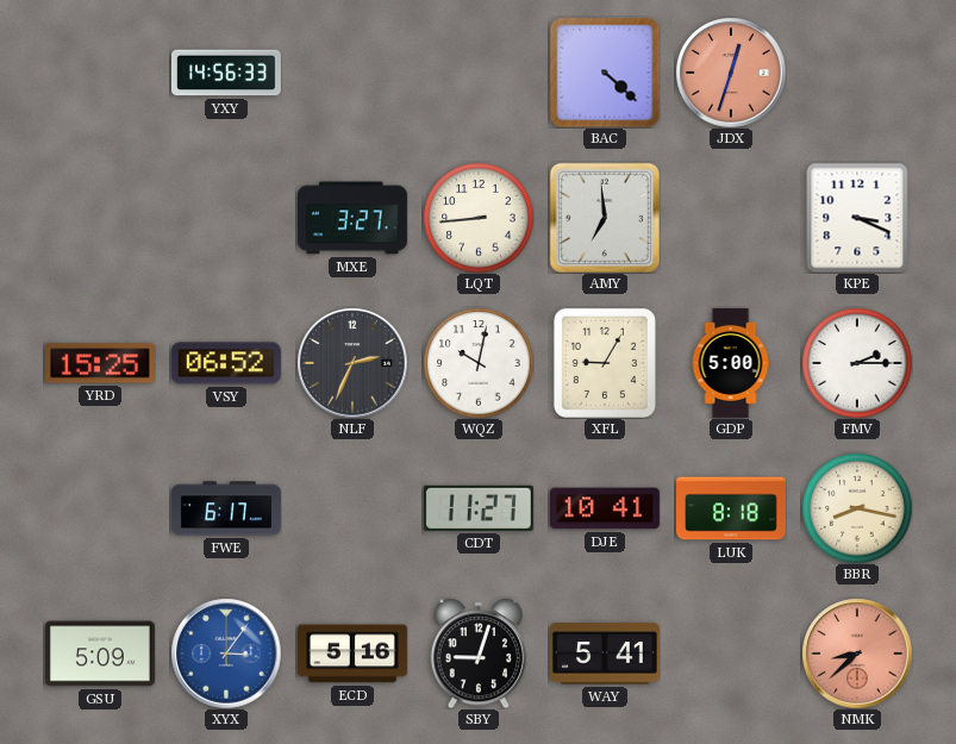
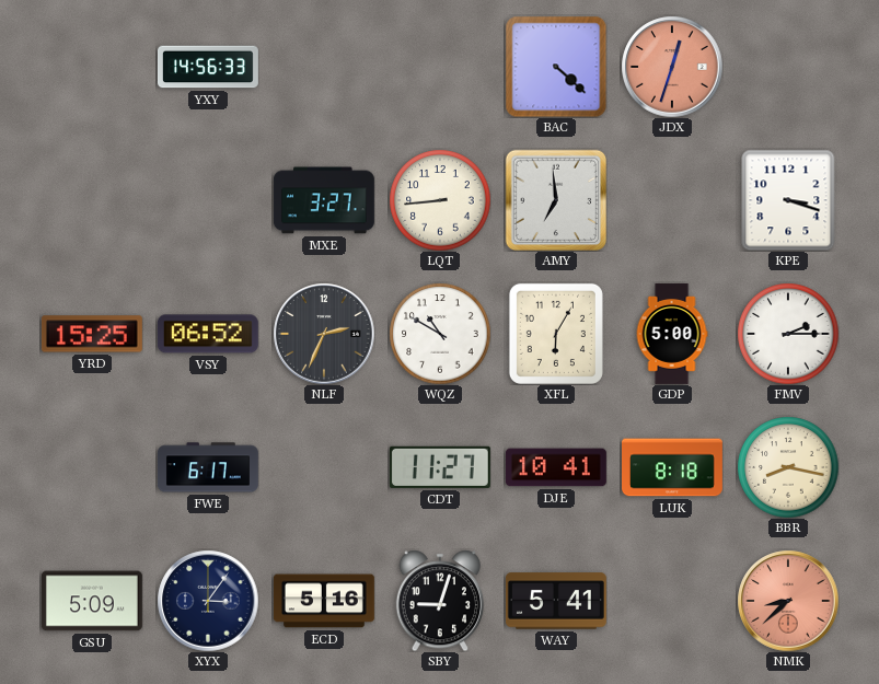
KPE: 3:19 -> 3:18
WQZ: 10:02 -> 10:50
XFL: 9:05 -> 6:05
XYX dial: blue -> navy
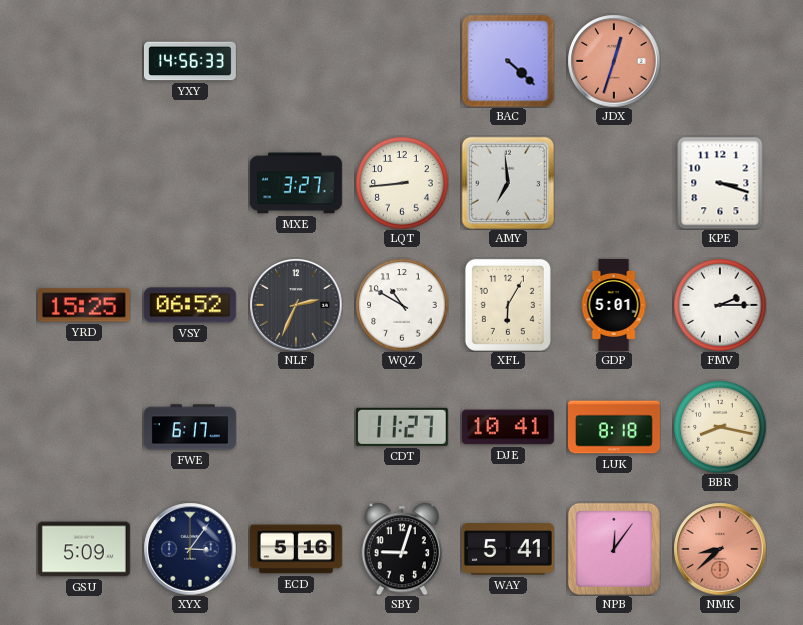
GDP: 5:00 -> 5:01
NPB: none -> 12:06
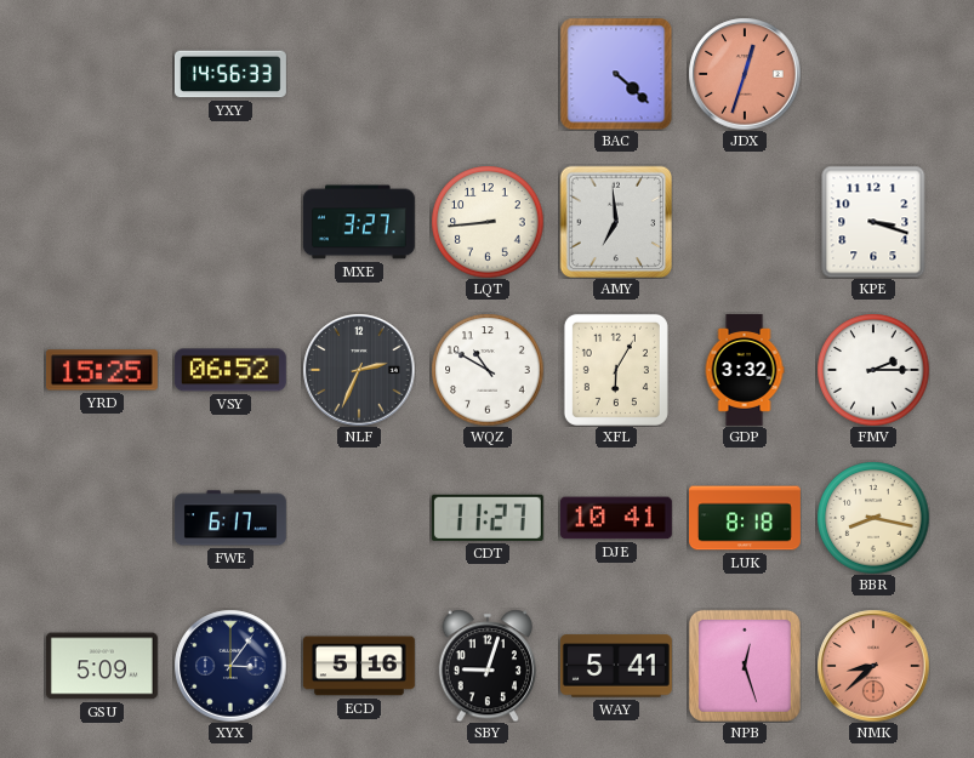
GDP: 5:01 -> 3:32
NPB: 12:06 -> 12:27
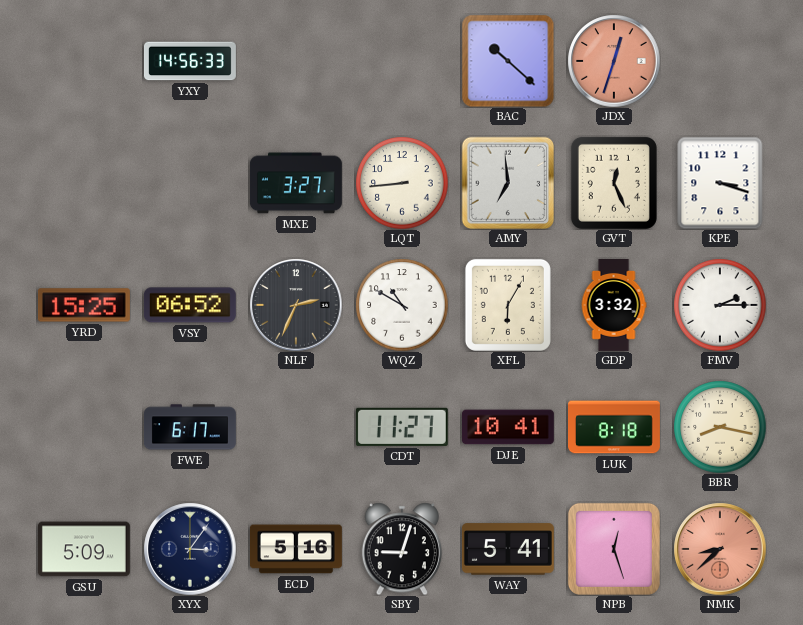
BAC: 4:22 -> 10:22
GVT: none -> 12:26
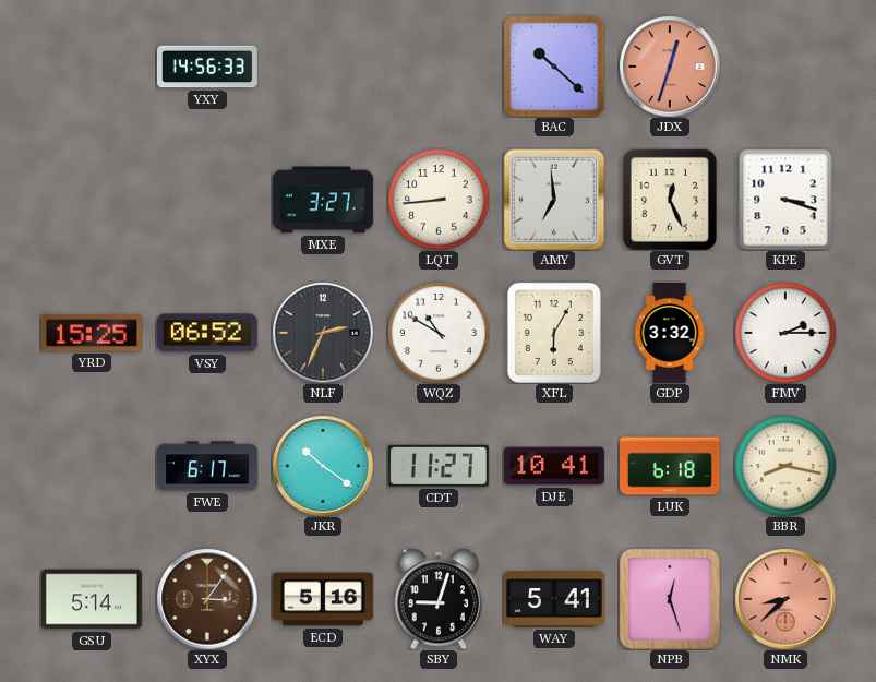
JKR: none -> 10:21
LUK: 8:18 -> 6:18
GSU: 5:09 -> 5:14
XYX dial: navy -> brown
